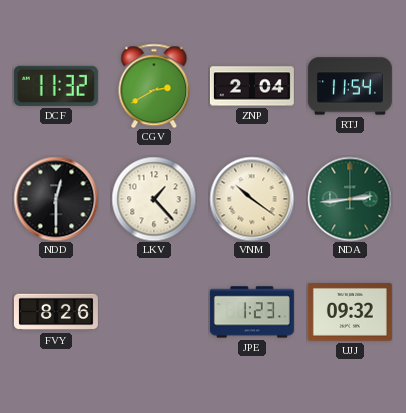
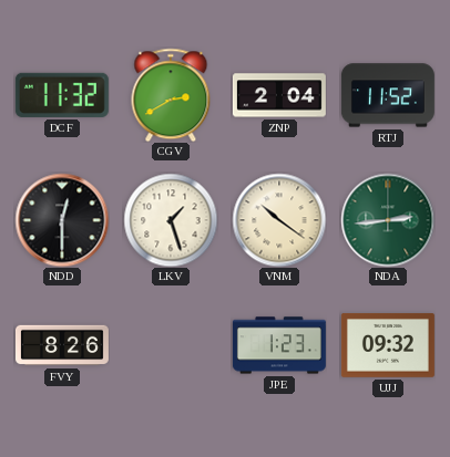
RTJ: 11:54 -> 11:52
LKV: 1:23 -> 1:27
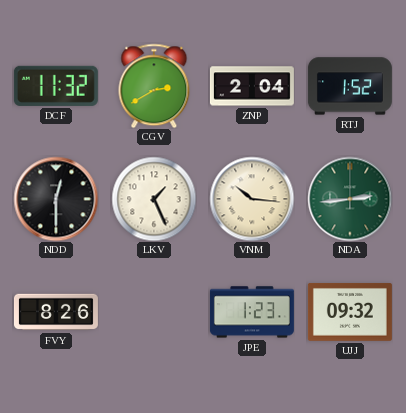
RTJ: 11:52 -> 1:52
LKV: 1:27 -> 1:26
VNM: 10:21 -> 10:16
